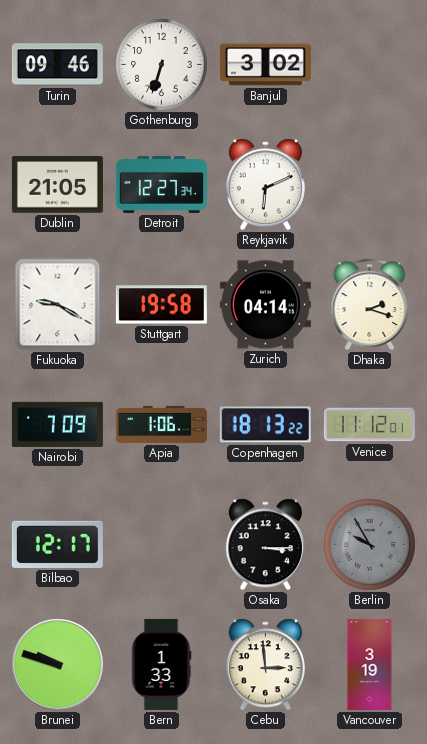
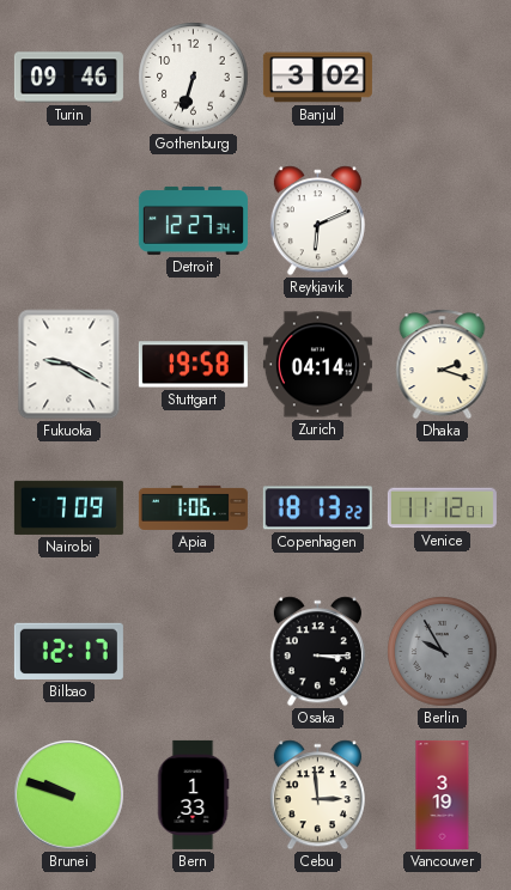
Dublin: 21:05 -> none
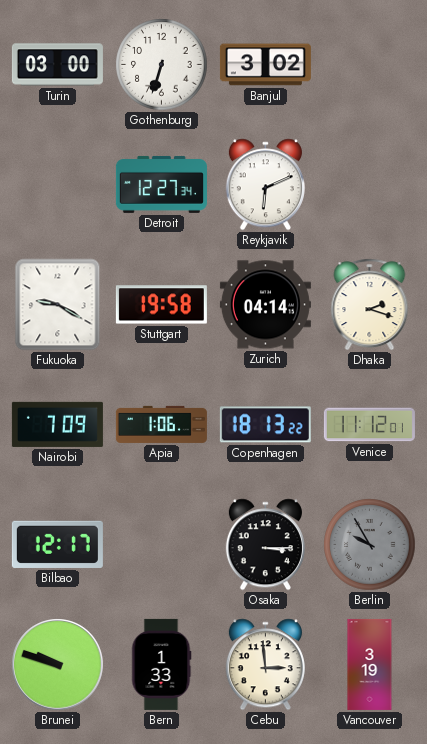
Turin: 09:46 -> 03:00
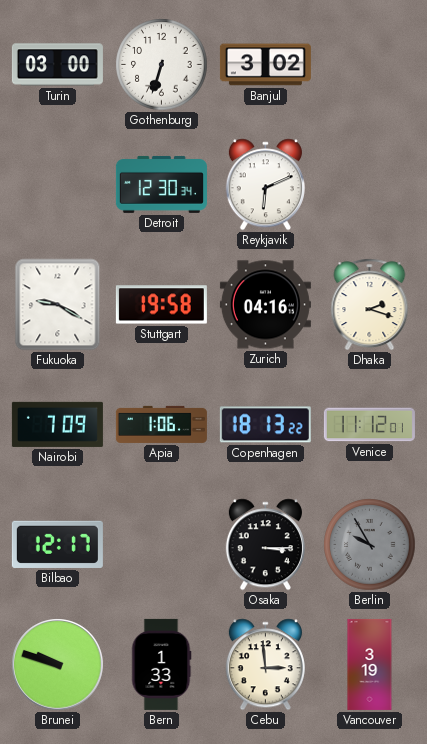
Detroit: 12:27 -> 12:30
Zurich: 04:14 -> 04:16
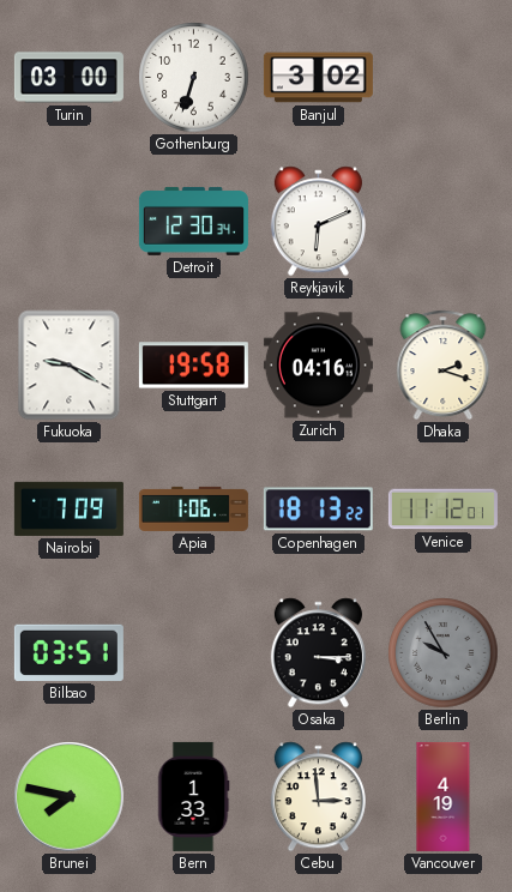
Bilbao: 12:17 -> 03:51
Brunei: 9:48 -> 7:47
Vancouver: 3:19 -> 4:19
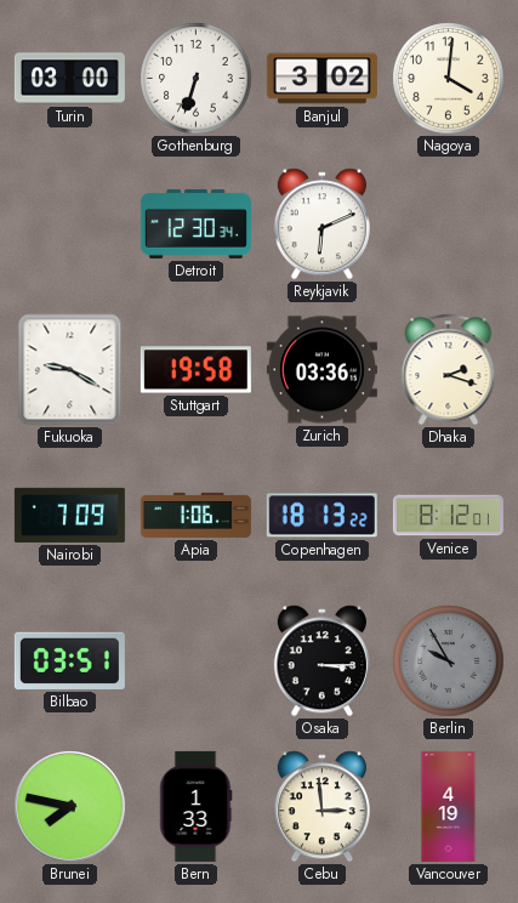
Nagoya: none -> 4:01
Zurich: 04:16 -> 03:36
Venice: 11:12 -> 8:12
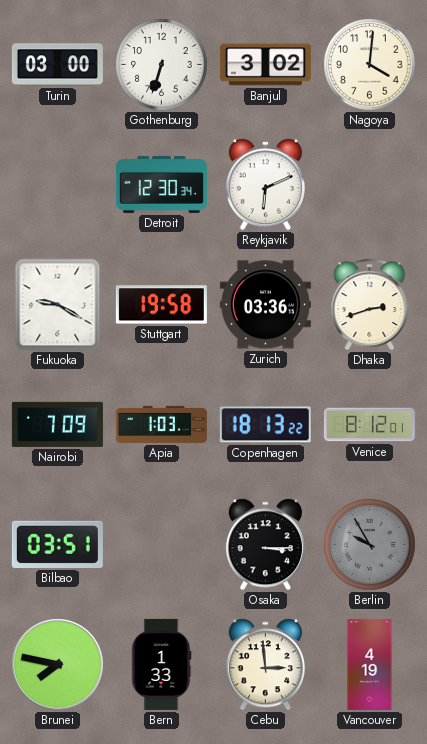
Dhaka: 2:18 -> 2:42
Apia: 1:06 -> 1:03
